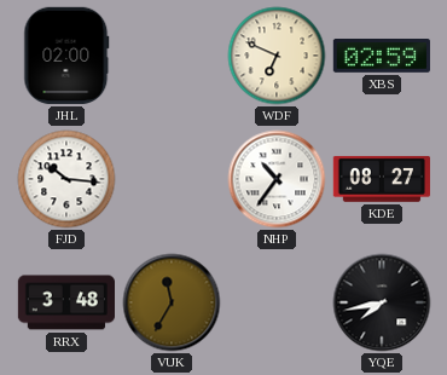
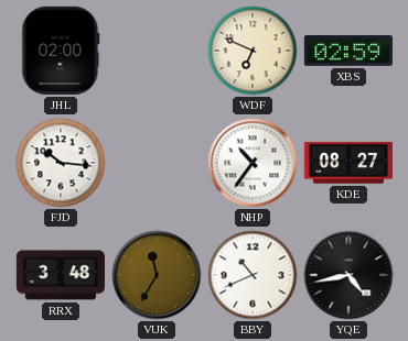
BBY: none -> 10:41
YQE: 7:43 -> 4:43
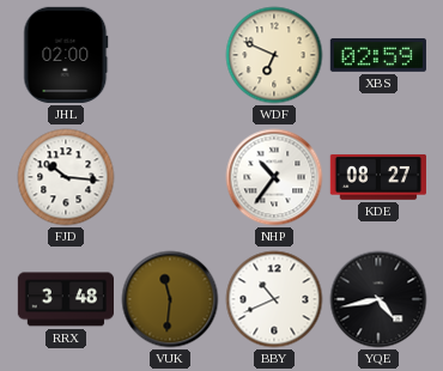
VUK: 11:35 -> 11:31
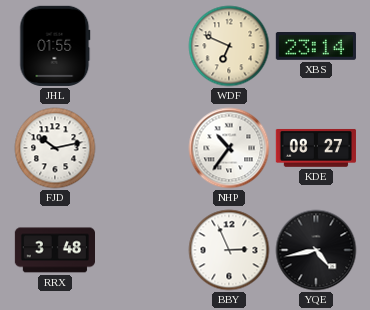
JHL: 02:00 -> 01:55
XBS: 02:59 -> 23:14
FJD: 10:16 -> 10:13
VUK: 11:31 -> none
BBY: 10:41 -> 2:56
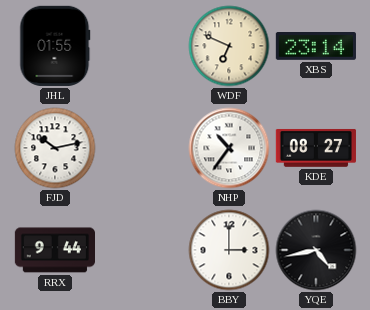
RRX: 3:48 -> 9:44
BBY: 2:56 -> 3:00
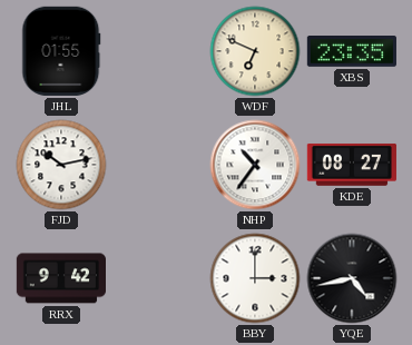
XBS: 23:14 -> 23:35
RRX: 9:44 -> 9:42
